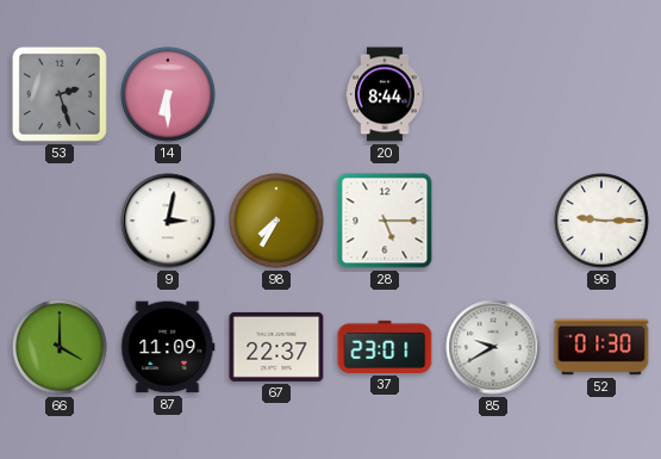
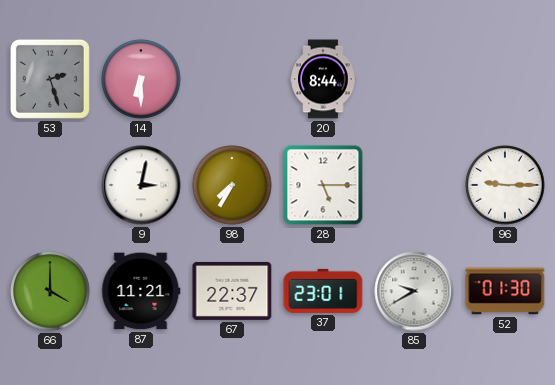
87: 11:09 -> 11:21
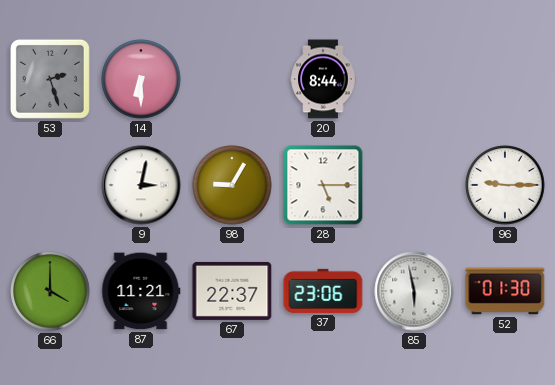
98: 7:35 -> 9:05
37: 23:01 -> 23:06
85: 9:40 -> 5:58
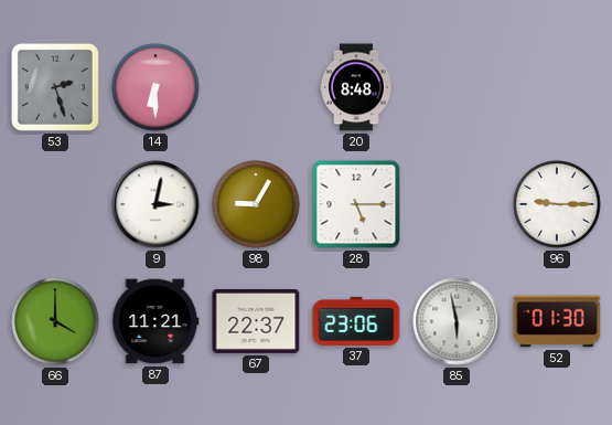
20: 8:44 -> 8:48
